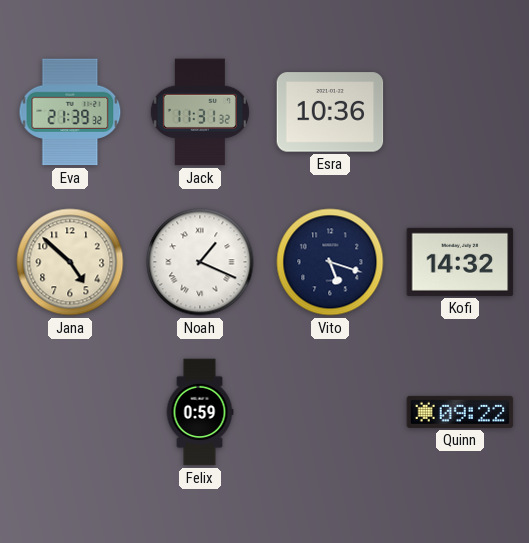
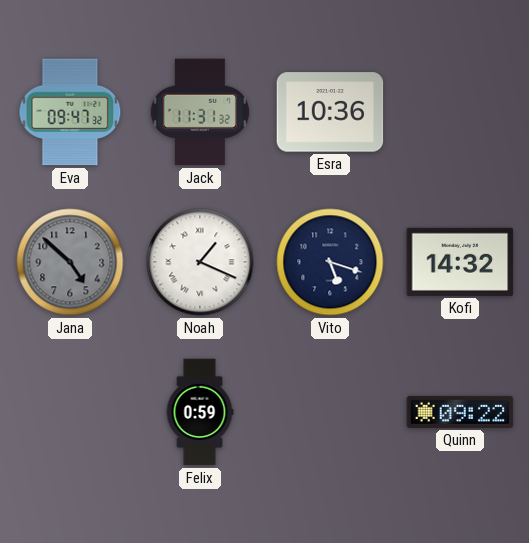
Eva: 21:39 -> 09:47
Jana dial: cream -> grey
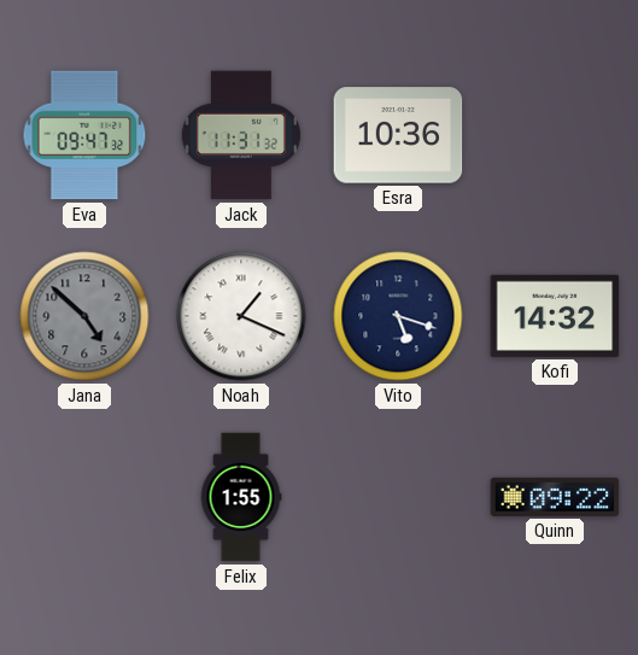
Felix: 0:59 -> 1:55
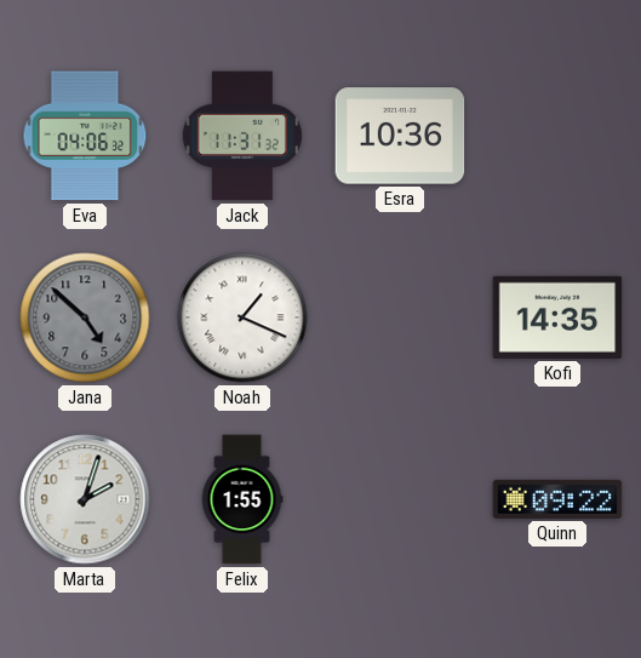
Eva: 09:47 -> 04:06
Vito: 5:18 -> none
Kofi: 14:32 -> 14:35
Marta: none -> 2:03
